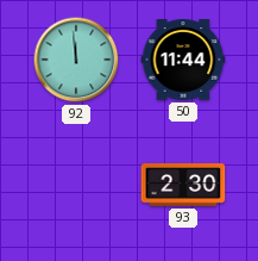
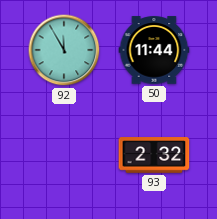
92: 11:59 -> 11:55
93: 2:30 -> 2:32
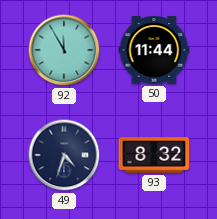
49: none -> 4:33
93: 2:32 -> 8:32
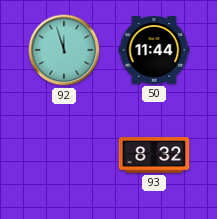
92: 11:55 -> 11:57
49: 4:33 -> none
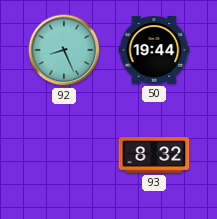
92: 11:57 -> 8:26
50: 11:44 -> 19:44
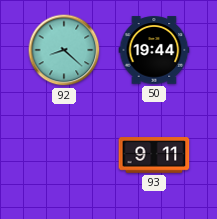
92: 8:26 -> 8:22
93: 8:32 -> 9:11
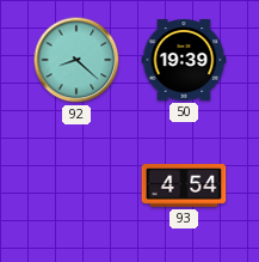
50: 19:44 -> 19:39
93: 9:11 -> 4:54
